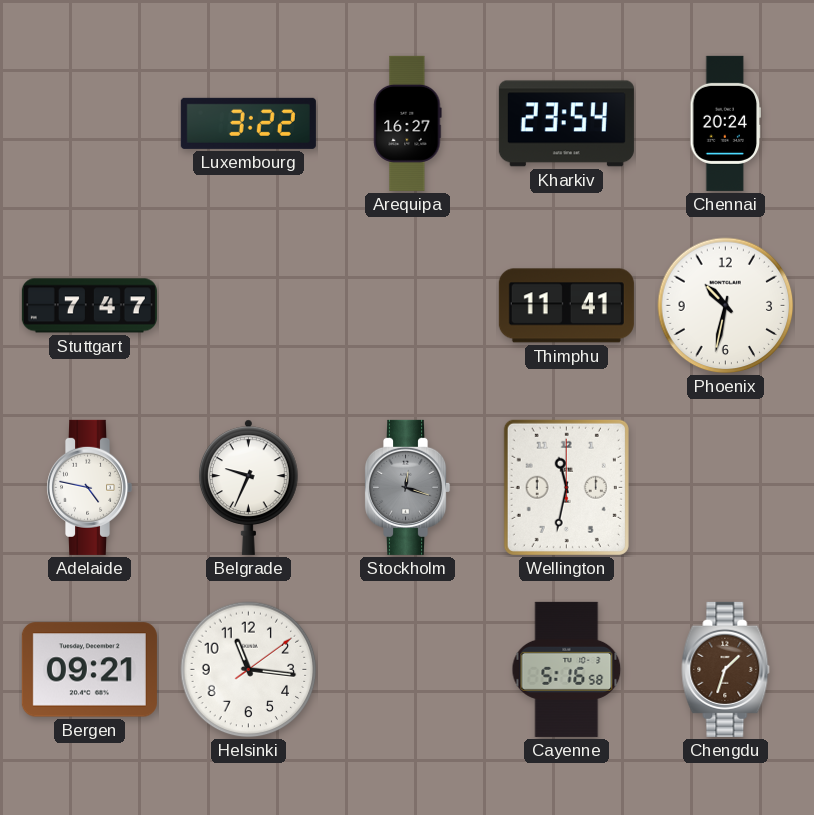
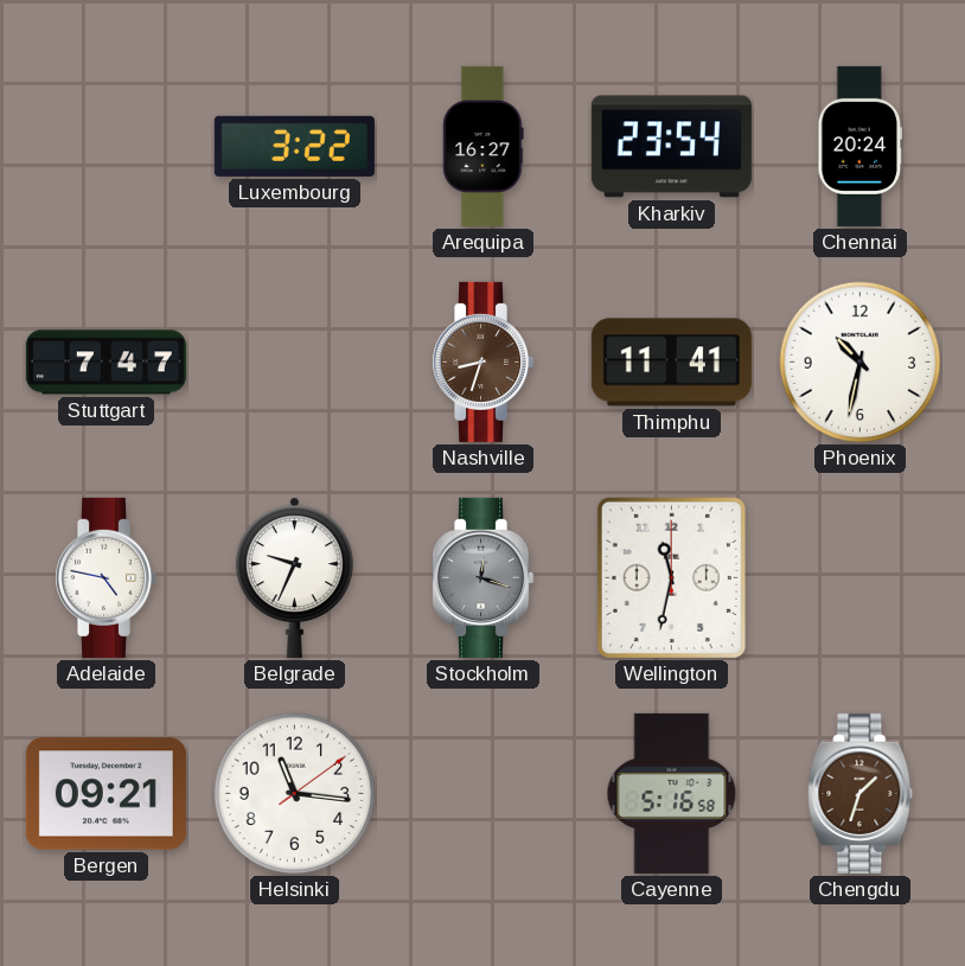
Nashville: none -> 8:33
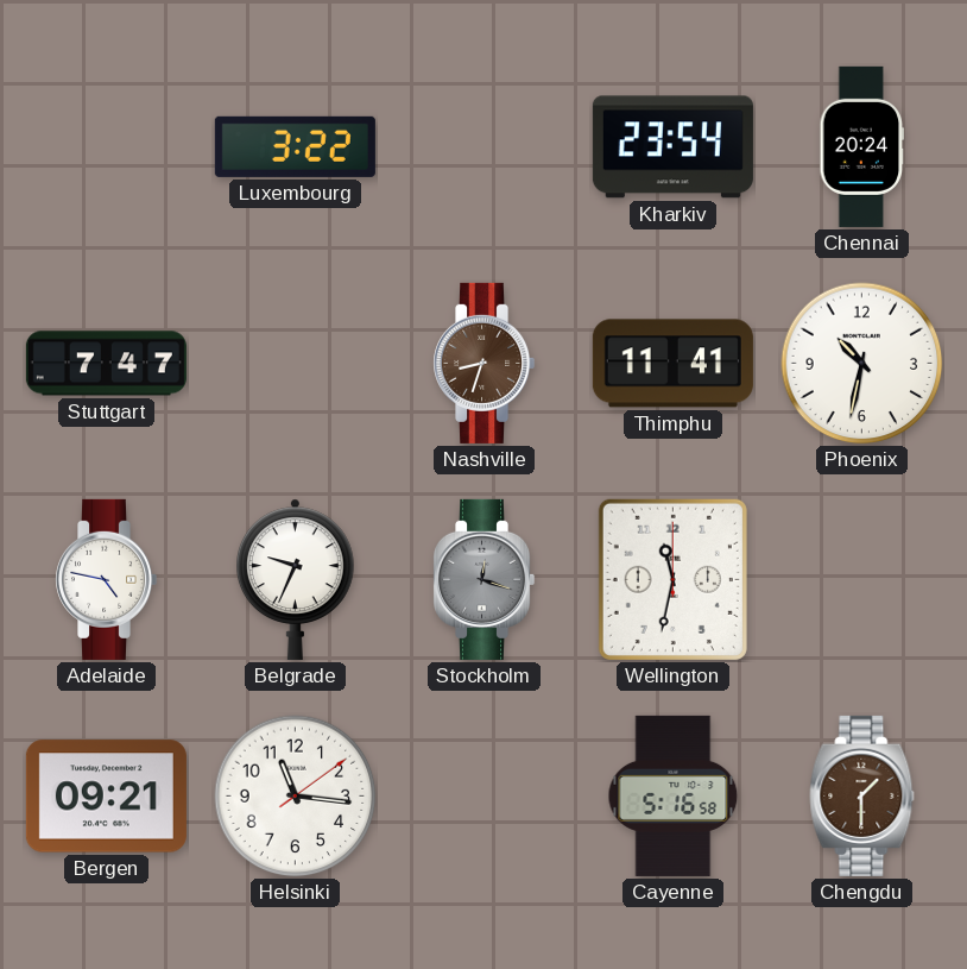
Arequipa: 16:27 -> none
Chengdu: 1:33 -> 1:30
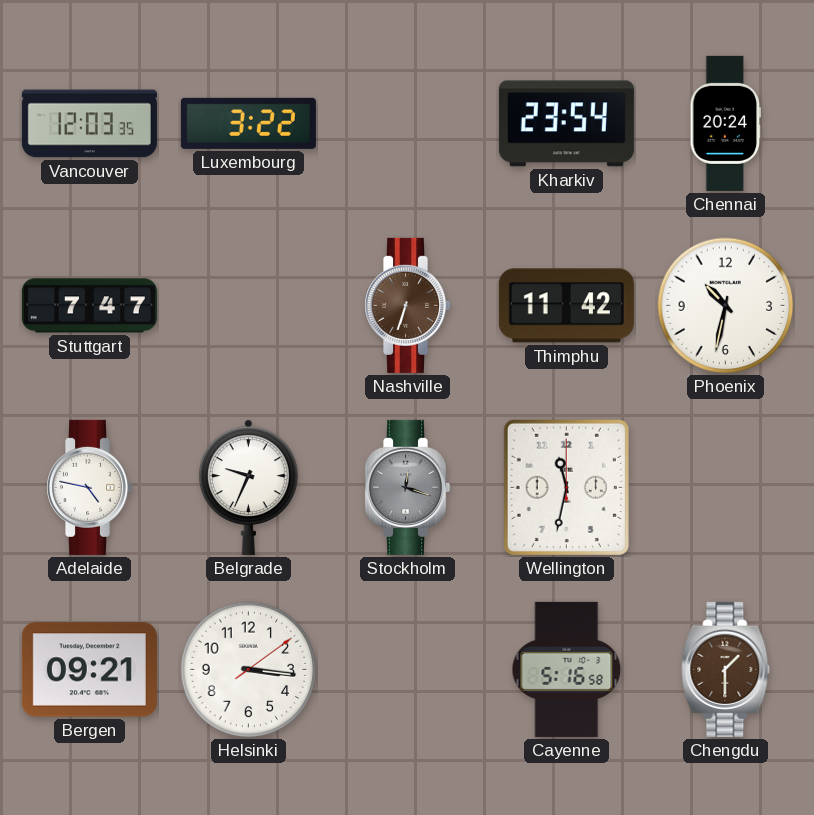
Vancouver: none -> 12:03
Nashville: 8:33 -> 6:33
Thimphu: 11:41 -> 11:42
Helsinki: 11:16 -> 3:16
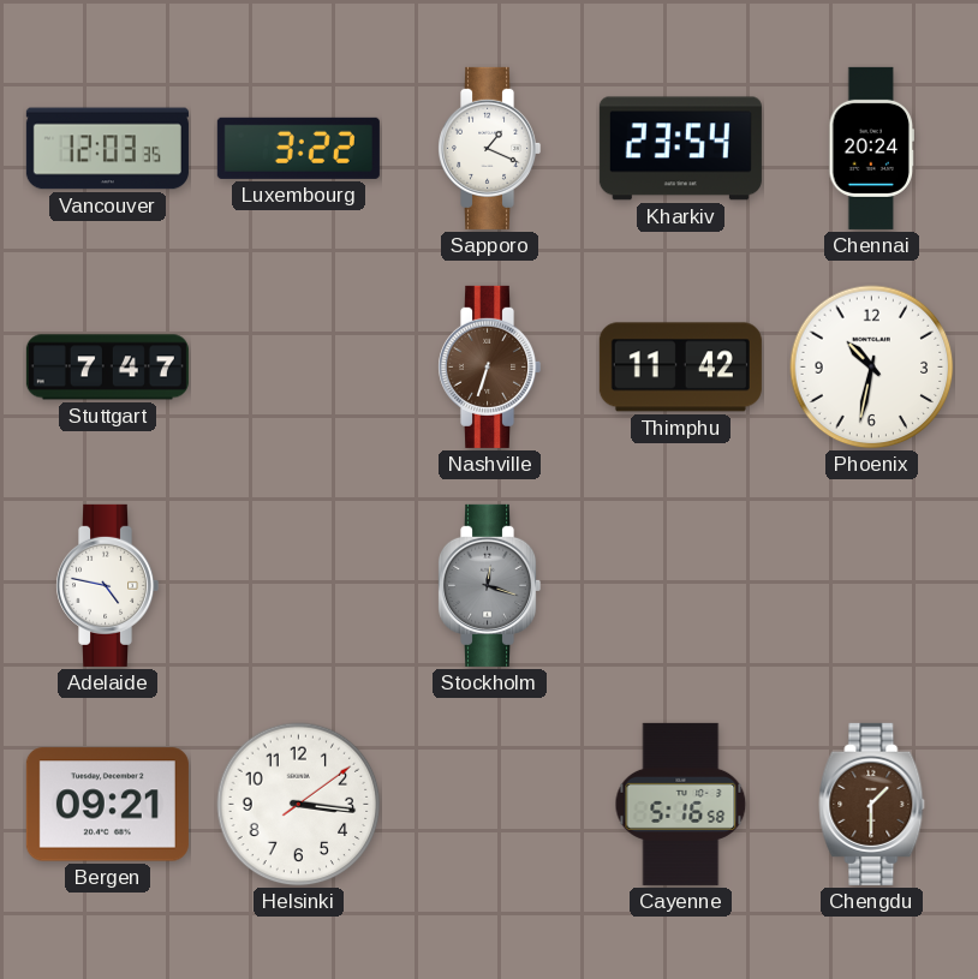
Sapporo: none -> 1:19
Belgrade: 9:34 -> none
Wellington: 11:32 -> none
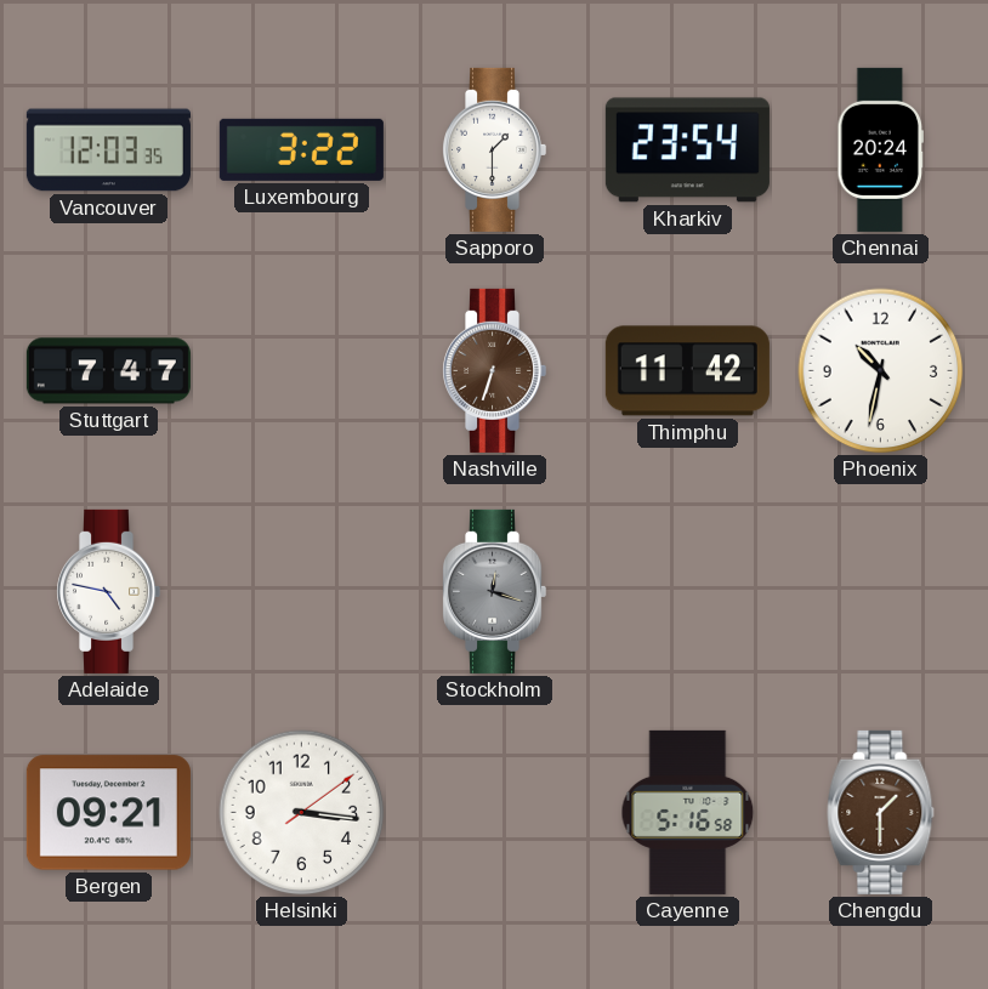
Sapporo: 1:19 -> 1:30
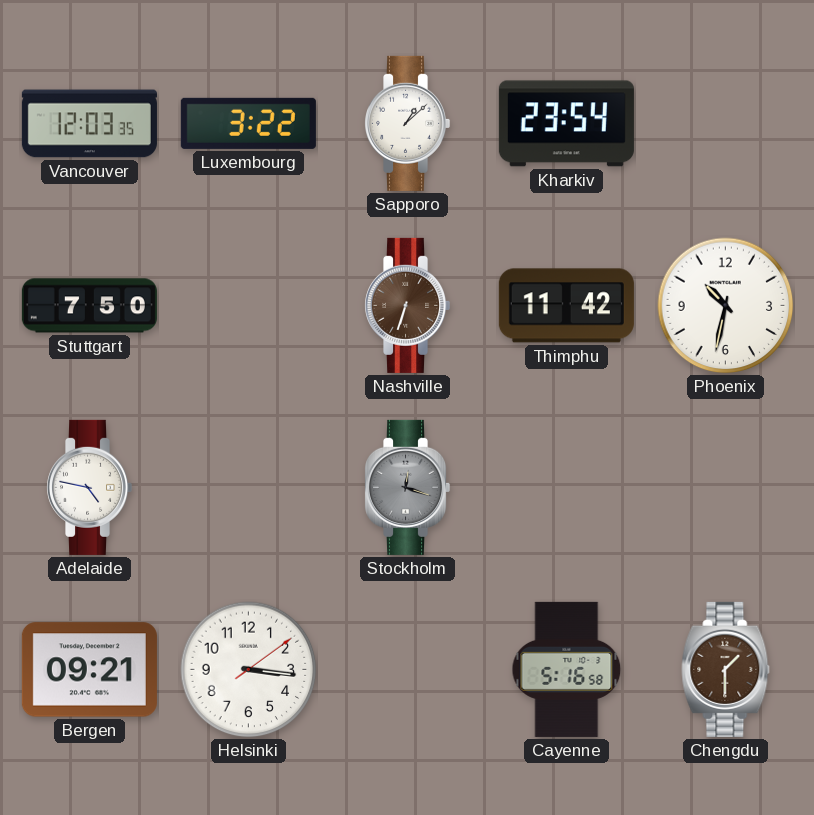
Sapporo: 1:30 -> 1:08
Chennai: 20:24 -> none
Stuttgart: 7:47 -> 7:50
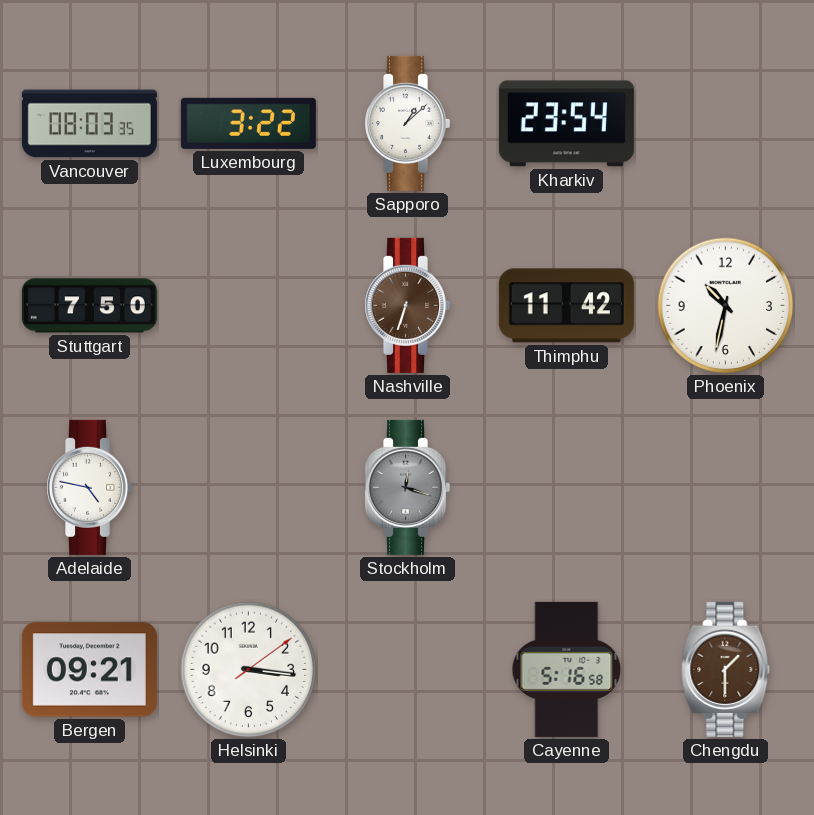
Vancouver: 12:03 -> 08:03
